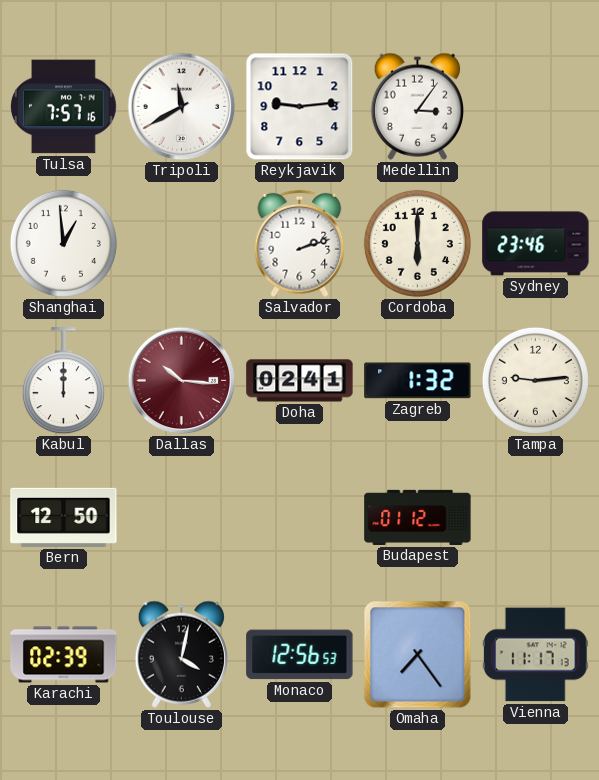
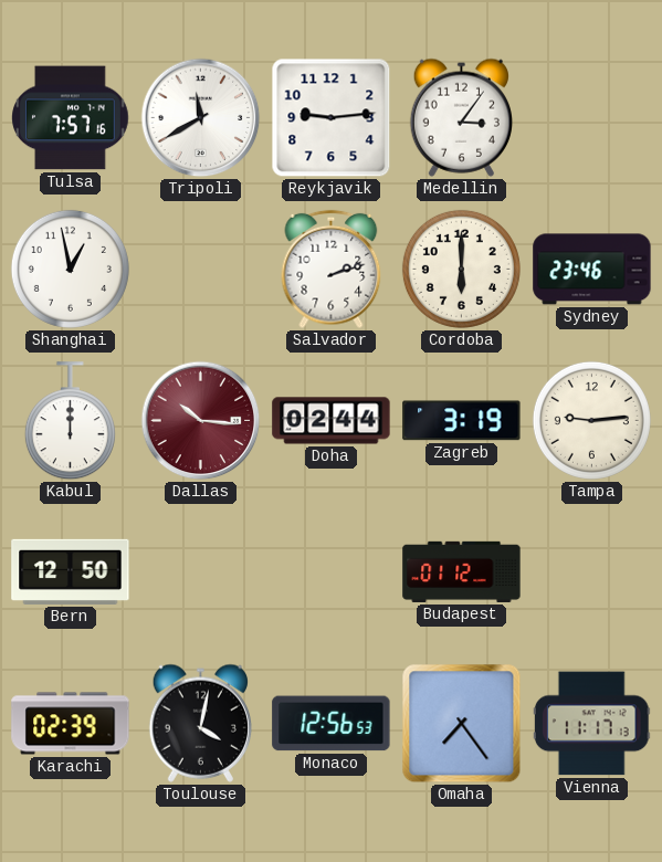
Shanghai: 12:59 -> 12:58
Doha: 02:41 -> 02:44
Zagreb: 1:32 -> 3:19
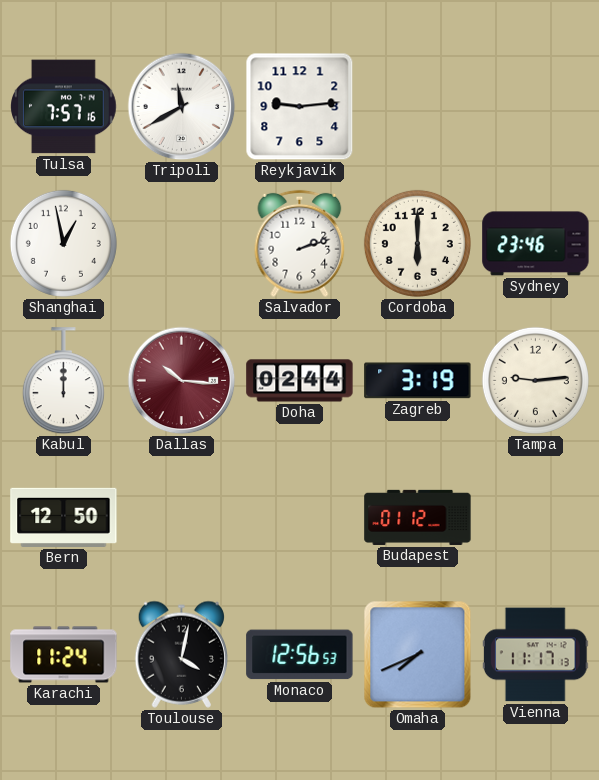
Medellin: 3:06 -> none
Karachi: 02:39 -> 11:24
Omaha: 7:24 -> 7:41
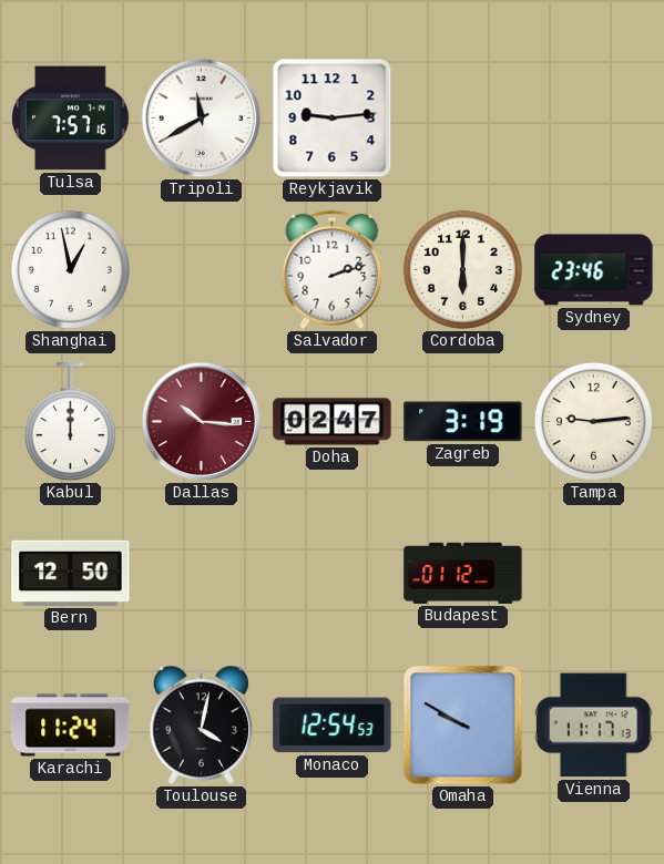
Doha: 02:44 -> 02:47
Monaco: 12:56 -> 12:54
Omaha: 7:41 -> 9:50
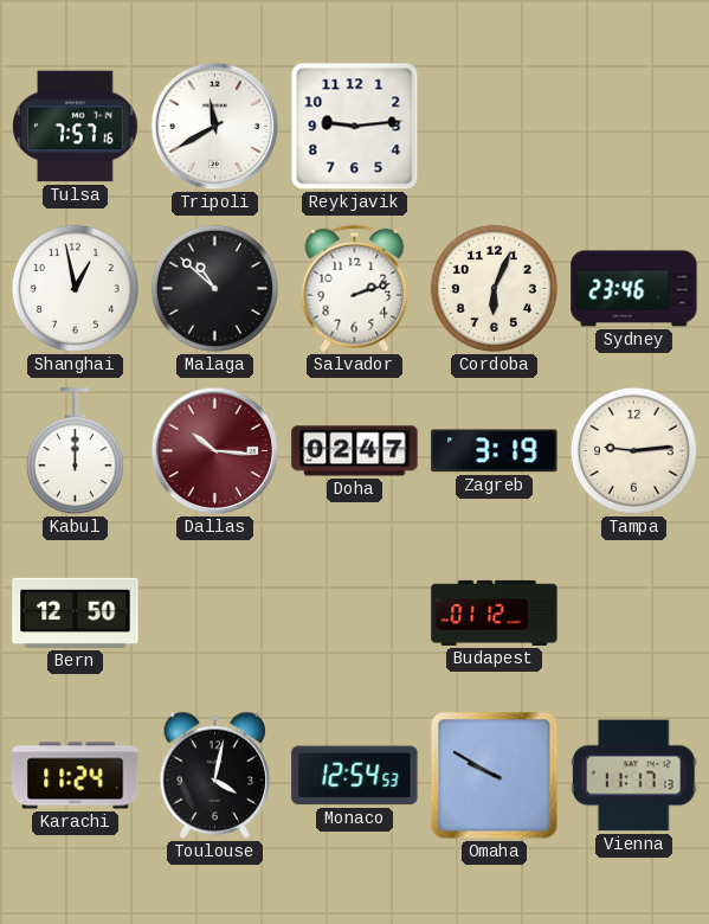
Malaga: none -> 10:52
Cordoba: 6:00 -> 6:04
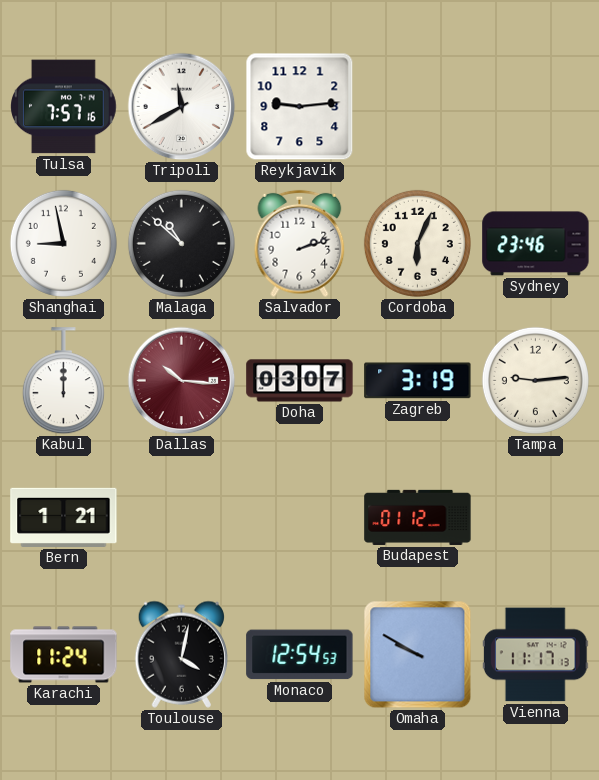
Shanghai: 12:58 -> 8:58
Doha: 02:47 -> 03:07
Bern: 12:50 -> 1:21
